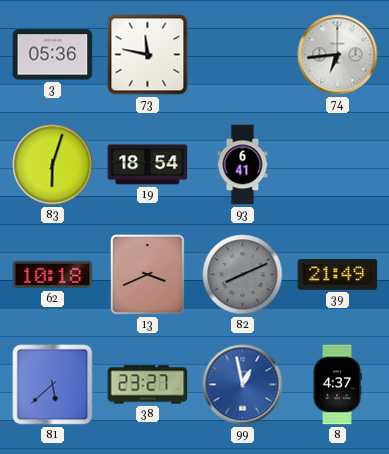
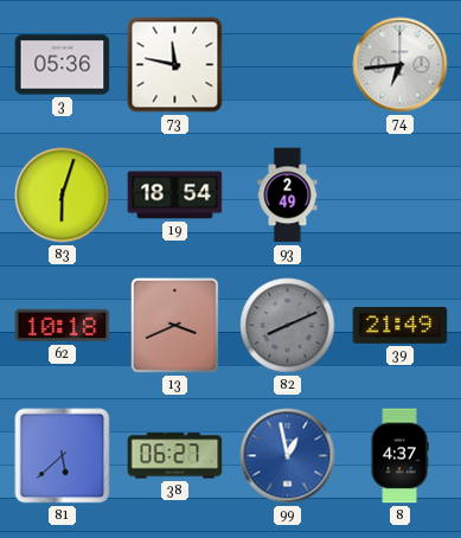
93: 6:41 -> 2:49
38: 23:27 -> 06:27
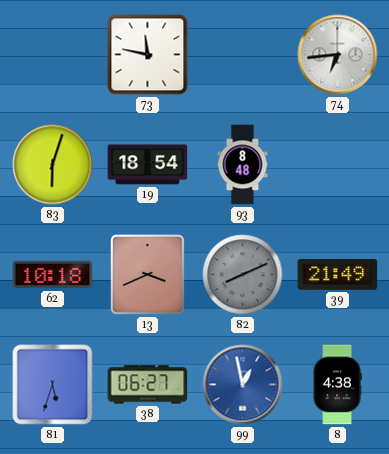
3: 05:36 -> none
93: 2:49 -> 8:48
81: 5:38 -> 5:33
8: 4:37 -> 4:38
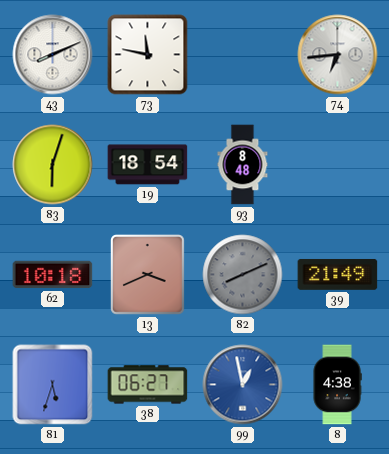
43: none -> 8:11
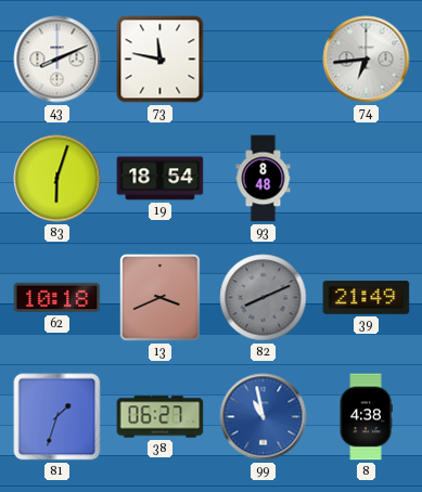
81: 5:33 -> 1:33
99: 12:58 -> 10:58
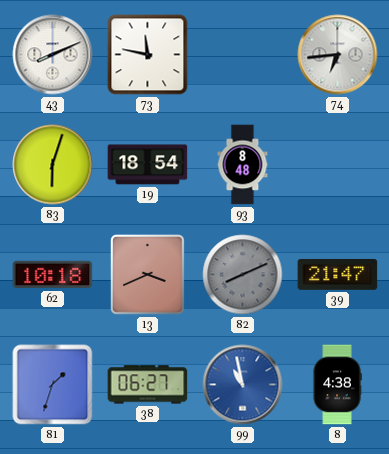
39: 21:49 -> 21:47
